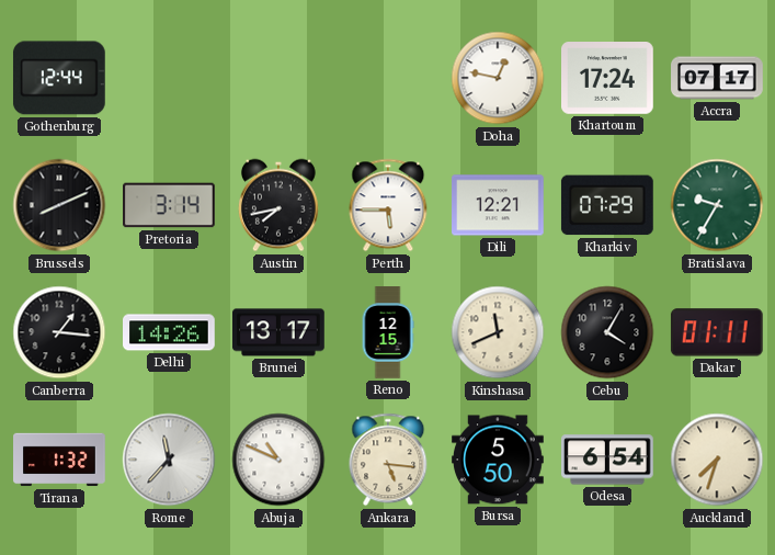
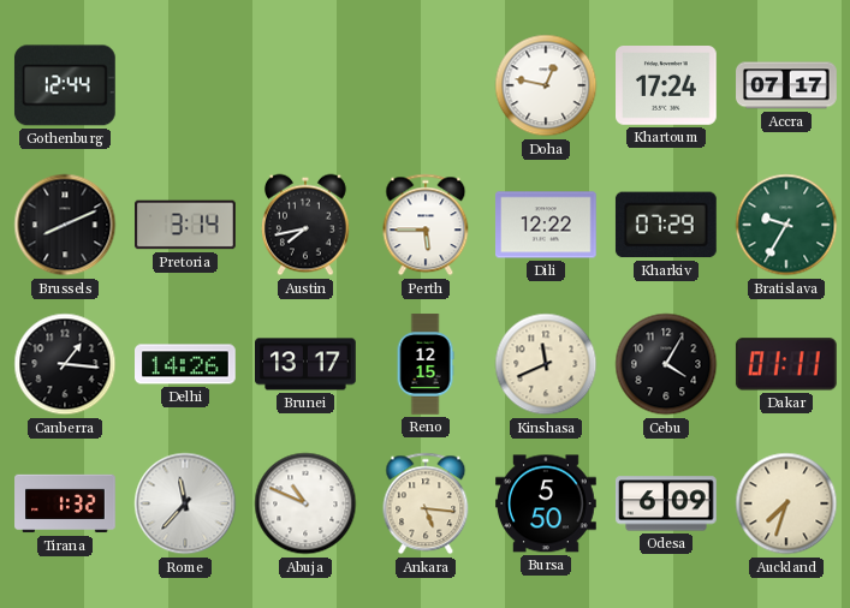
Dili: 12:21 -> 12:22
Odesa: 6:54 -> 6:09
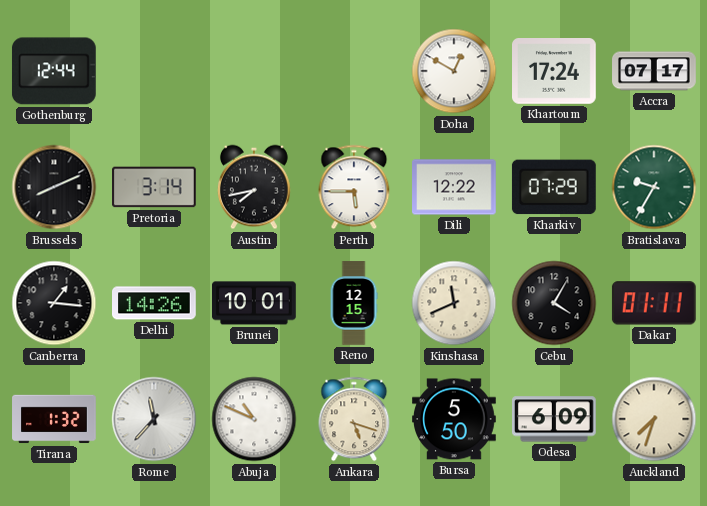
Doha: 12:47 -> 12:50
Brunei: 13:17 -> 10:01
Ankara: 5:16 -> 5:18
